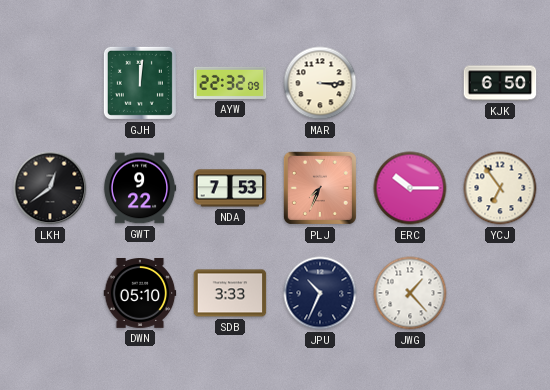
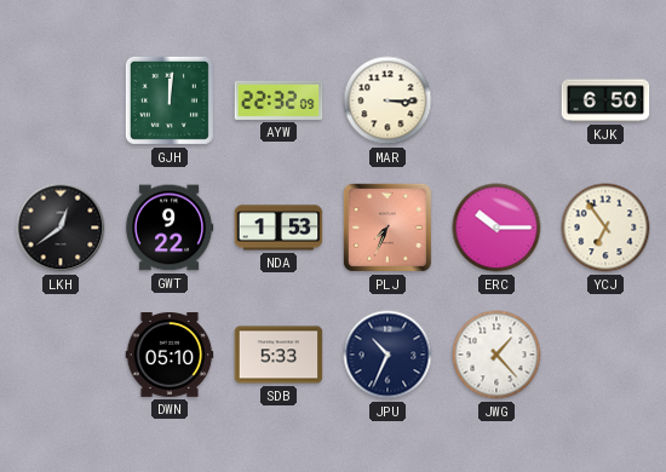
NDA: 7:53 -> 1:53
SDB: 3:33 -> 5:33
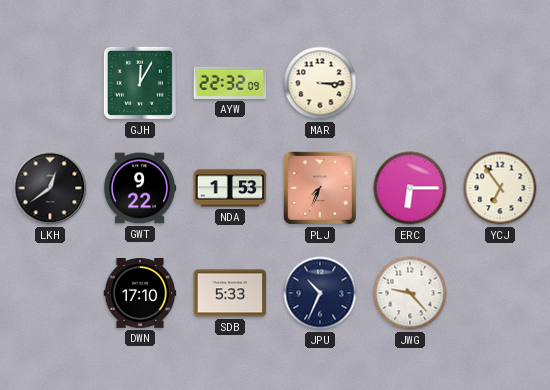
GJH: 12:01 -> 12:05
KJK: 6:50 -> none
ERC: 10:15 -> 6:15
DWN: 05:10 -> 17:10
JWG: 1:23 -> 9:23
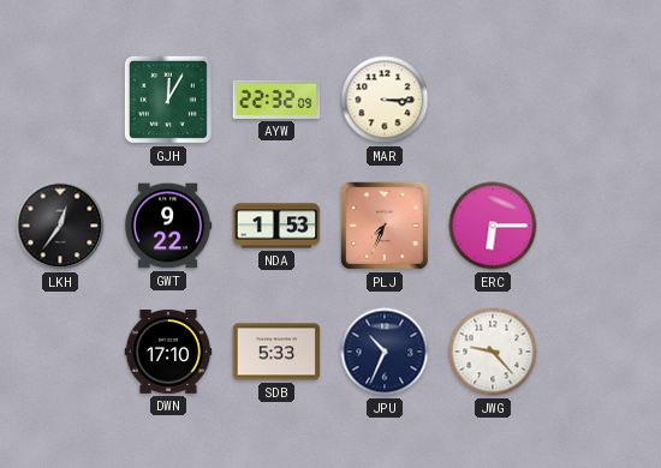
LKH: 12:39 -> 12:36
YCJ: 6:54 -> none
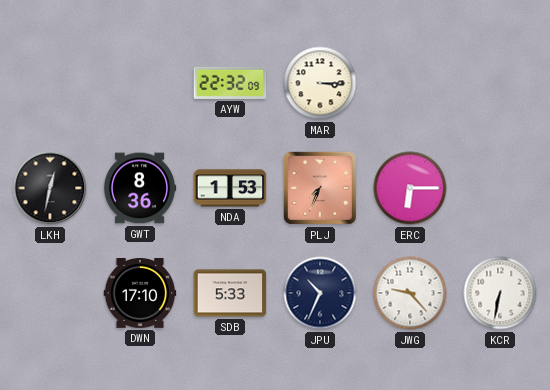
GJH: 12:05 -> none
LKH: 12:36 -> 12:32
GWT: 9:22 -> 8:36
KCR: none -> 6:32
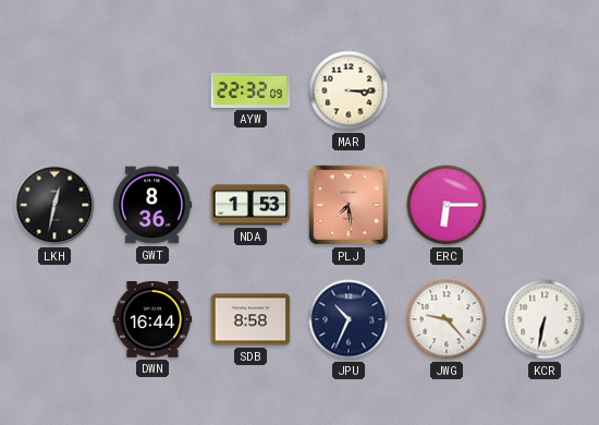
PLJ: 7:34 -> 7:29
DWN: 17:10 -> 16:44
SDB: 5:33 -> 8:58
